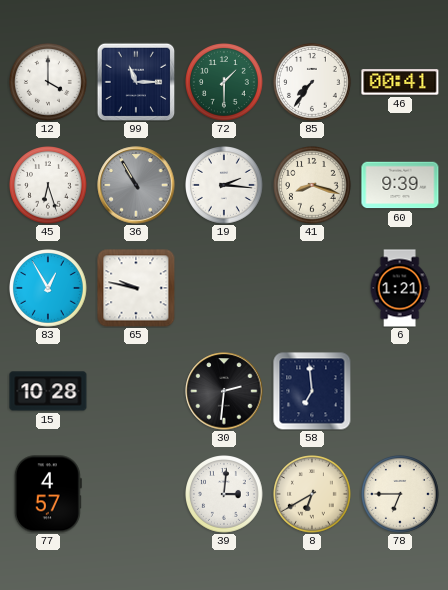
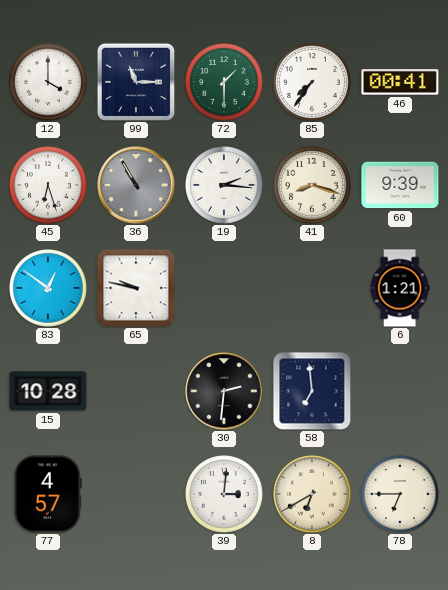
83: 12:55 -> 12:51
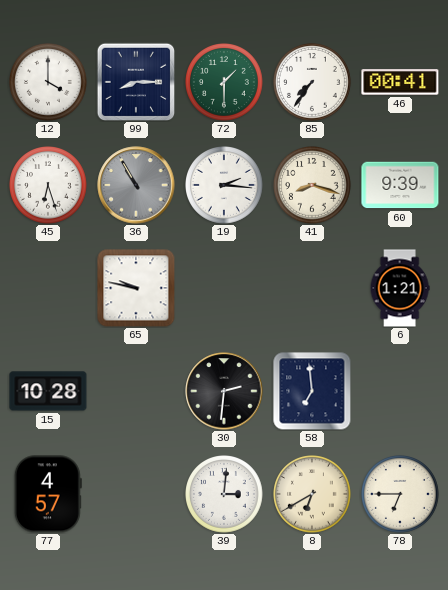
99: 11:15 -> 8:15
83: 12:51 -> none
